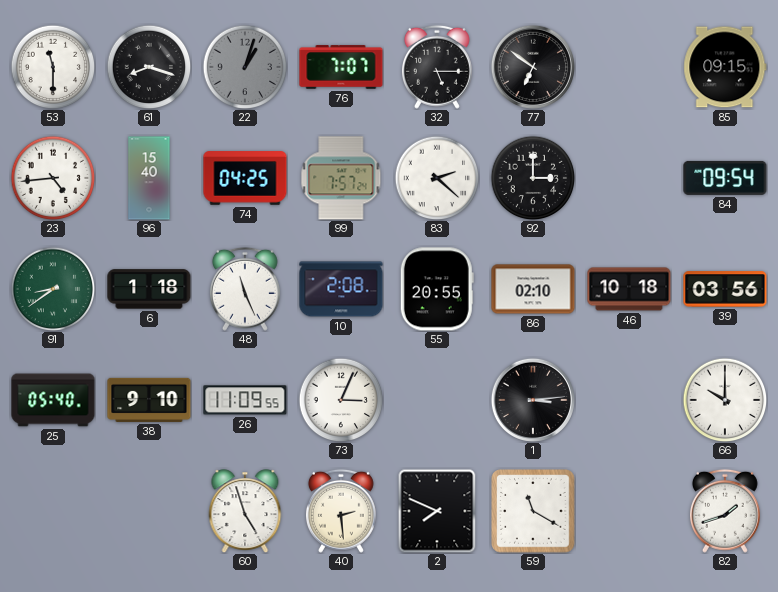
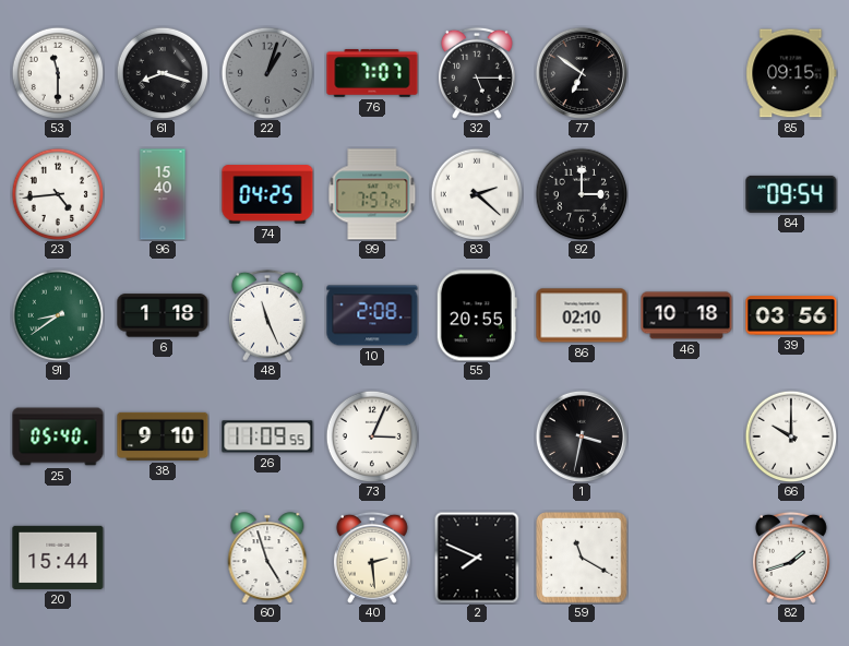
1: 3:14 -> 3:32
20: none -> 15:44
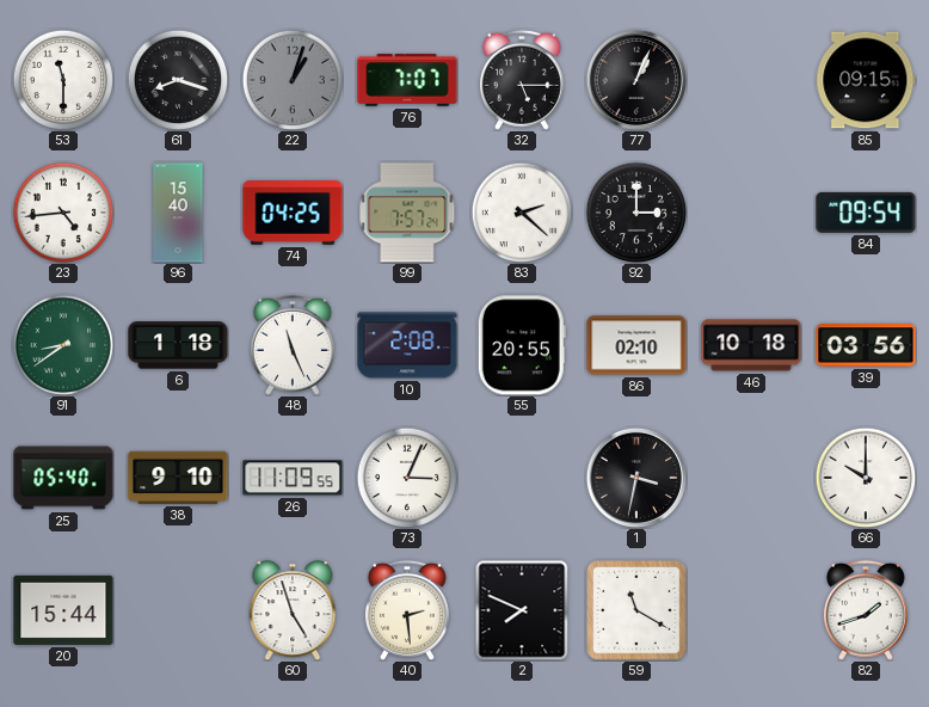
77: 6:51 -> 1:04
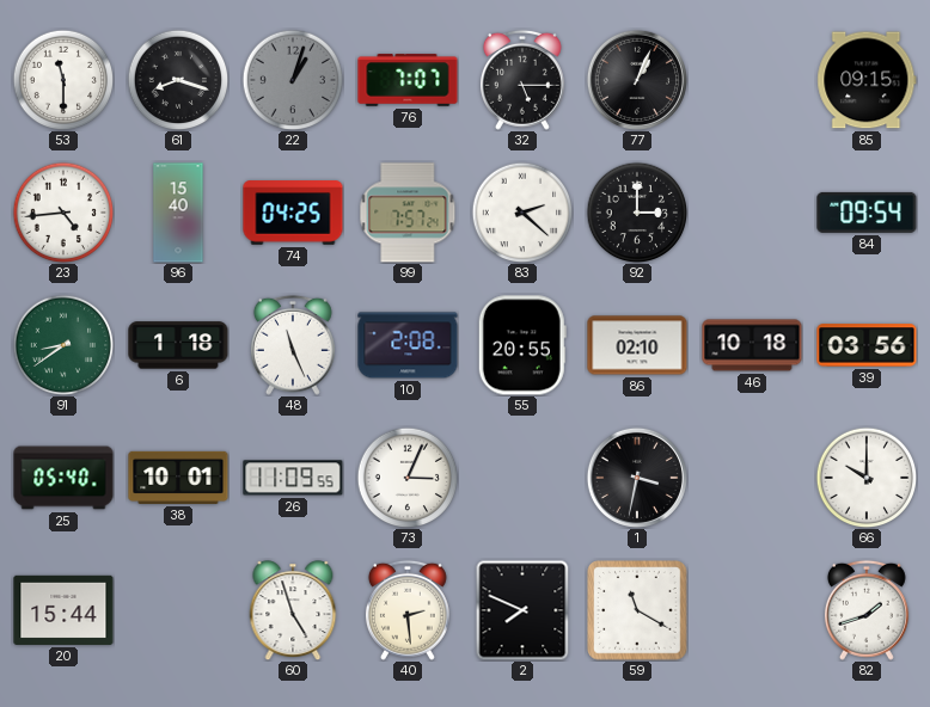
38: 9:10 -> 10:01
